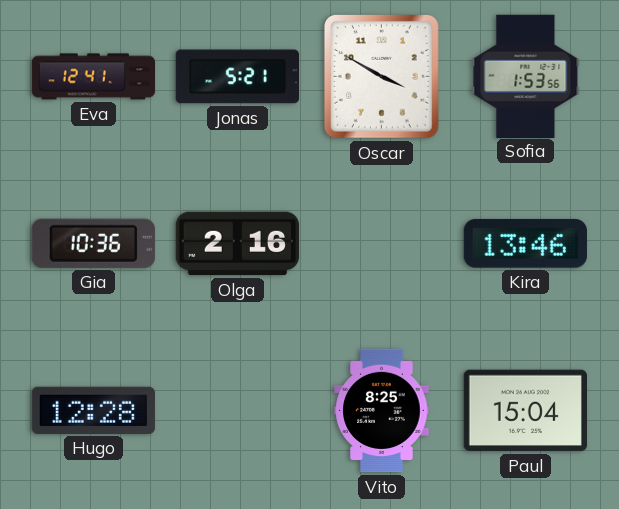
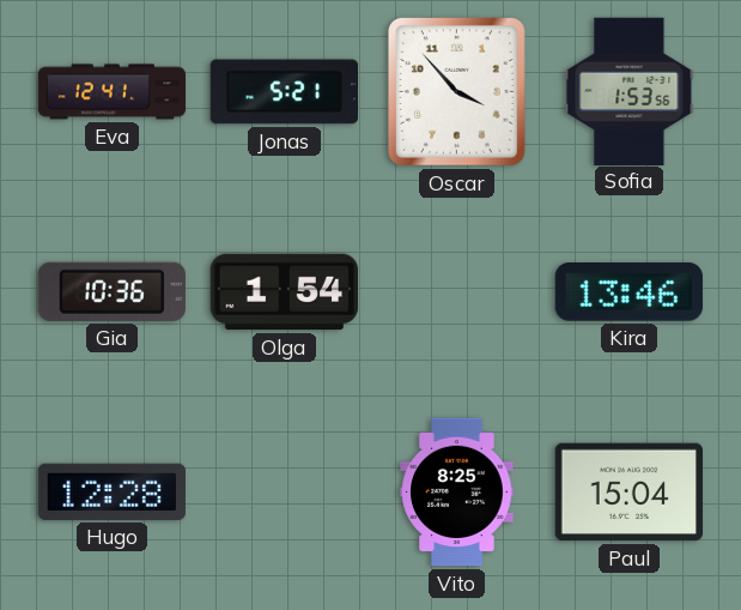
Oscar: 3:50 -> 3:53
Olga: 2:16 -> 1:54
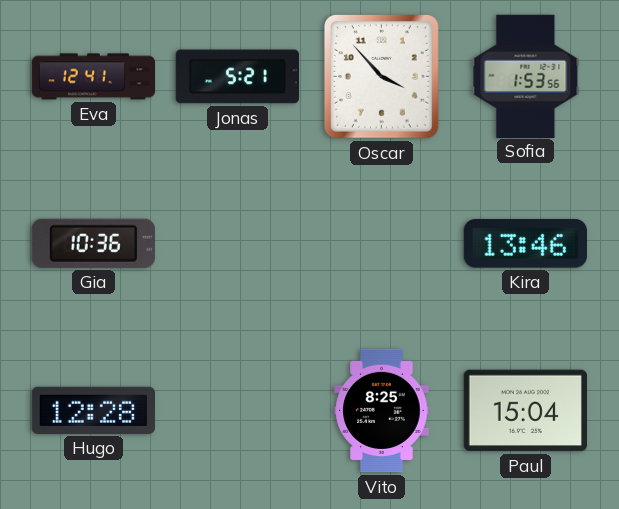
Olga: 1:54 -> none
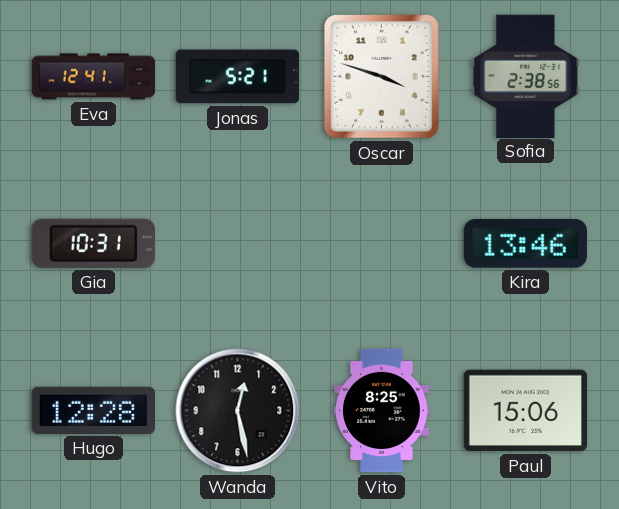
Oscar: 3:53 -> 3:48
Sofia: 1:53 -> 2:38
Gia: 10:36 -> 10:31
Wanda: none -> 12:28
Paul: 15:04 -> 15:06
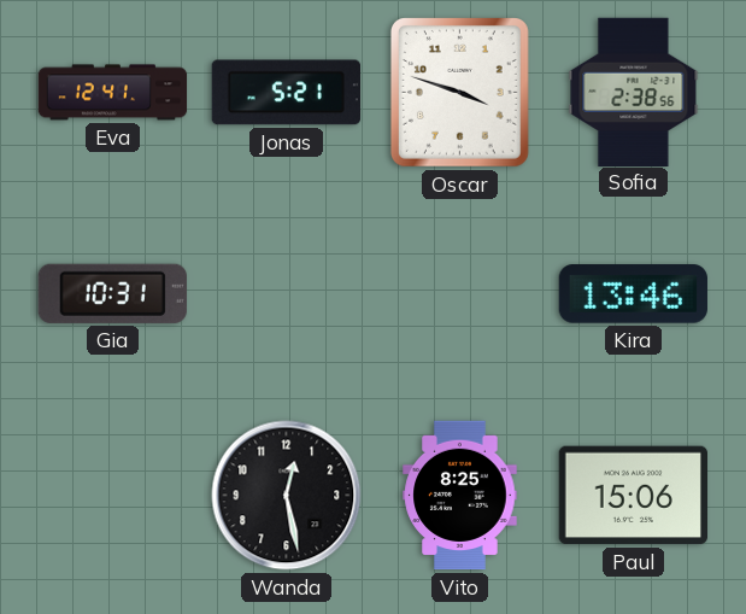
Hugo: 12:28 -> none
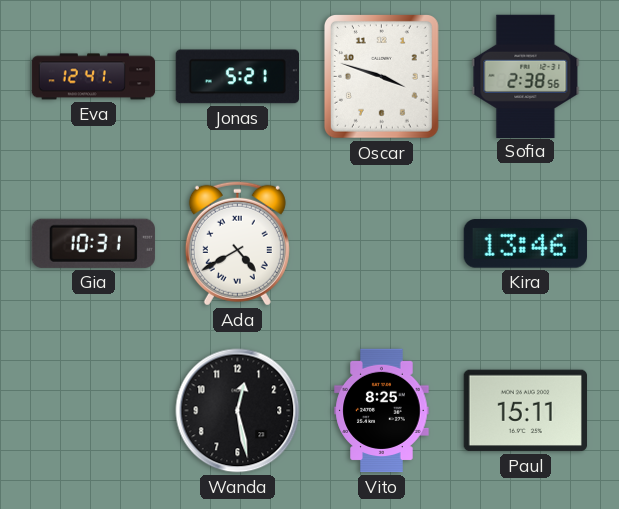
Ada: none -> 4:40
Paul: 15:06 -> 15:11
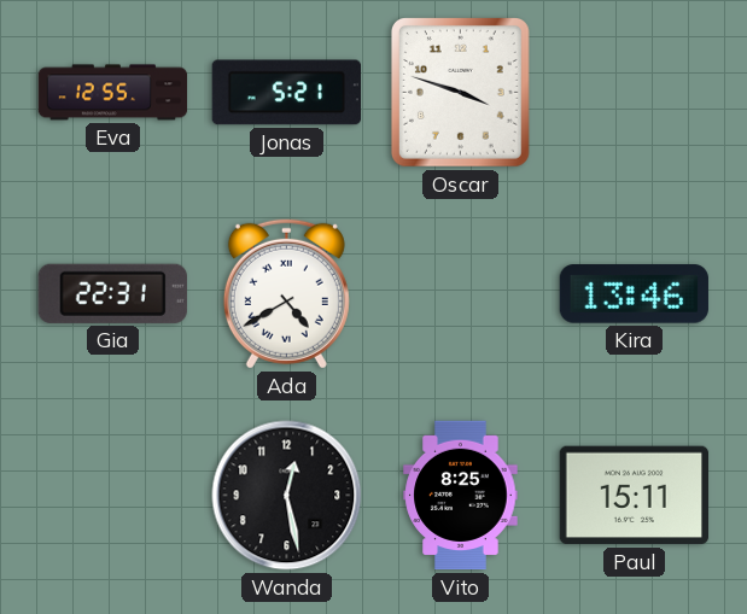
Eva: 12:41 -> 12:55
Sofia: 2:38 -> none
Gia: 10:31 -> 22:31
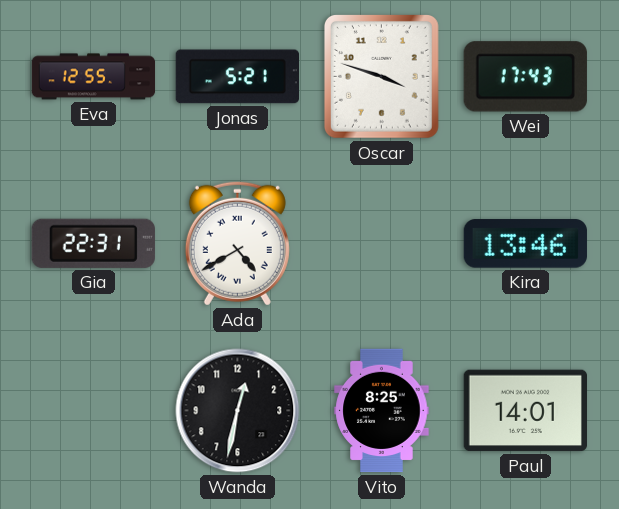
Wei: none -> 17:43
Wanda: 12:28 -> 12:32
Paul: 15:11 -> 14:01
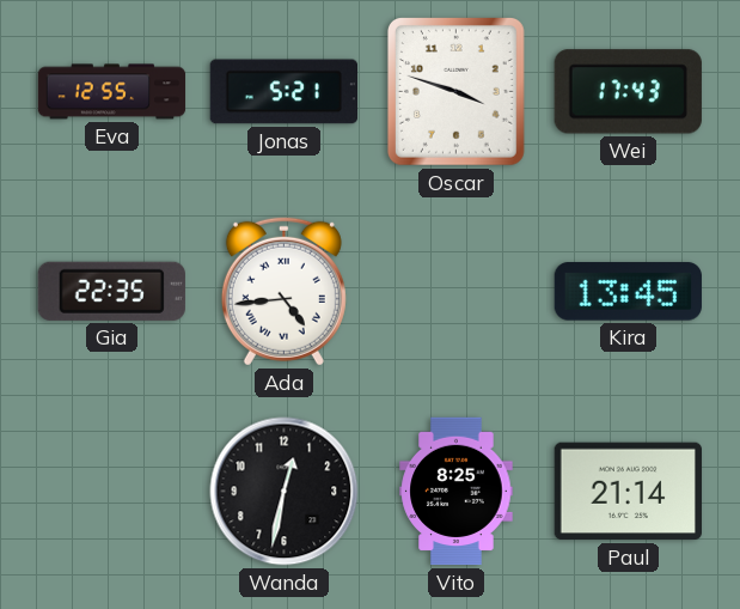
Gia: 22:31 -> 22:35
Ada: 4:40 -> 4:44
Kira: 13:46 -> 13:45
Paul: 14:01 -> 21:14
